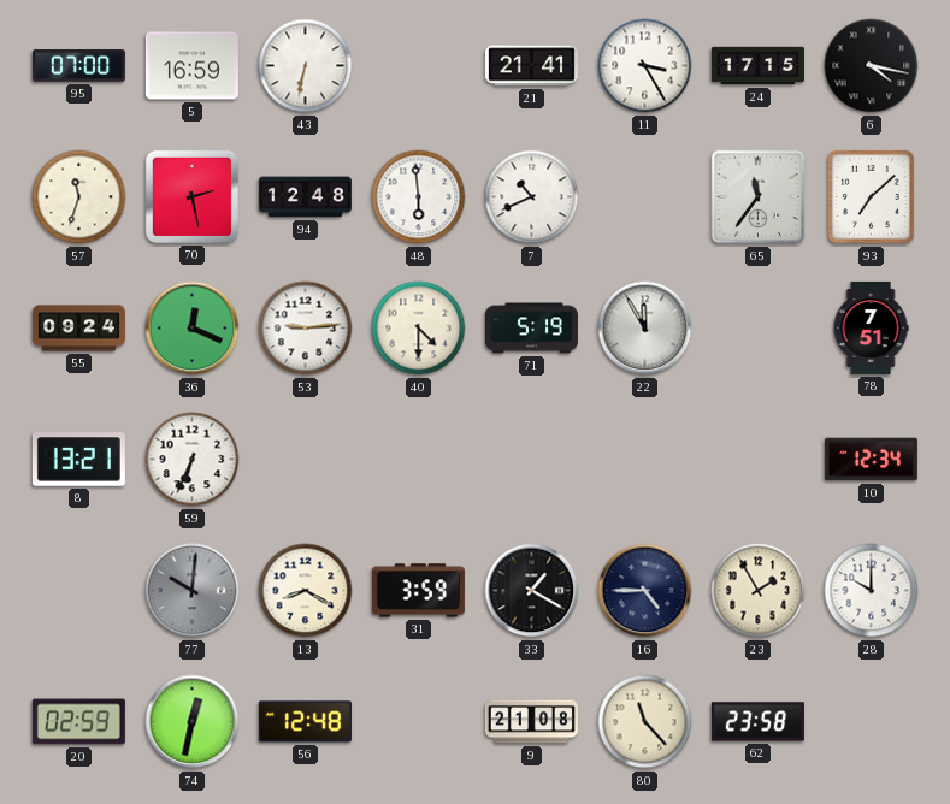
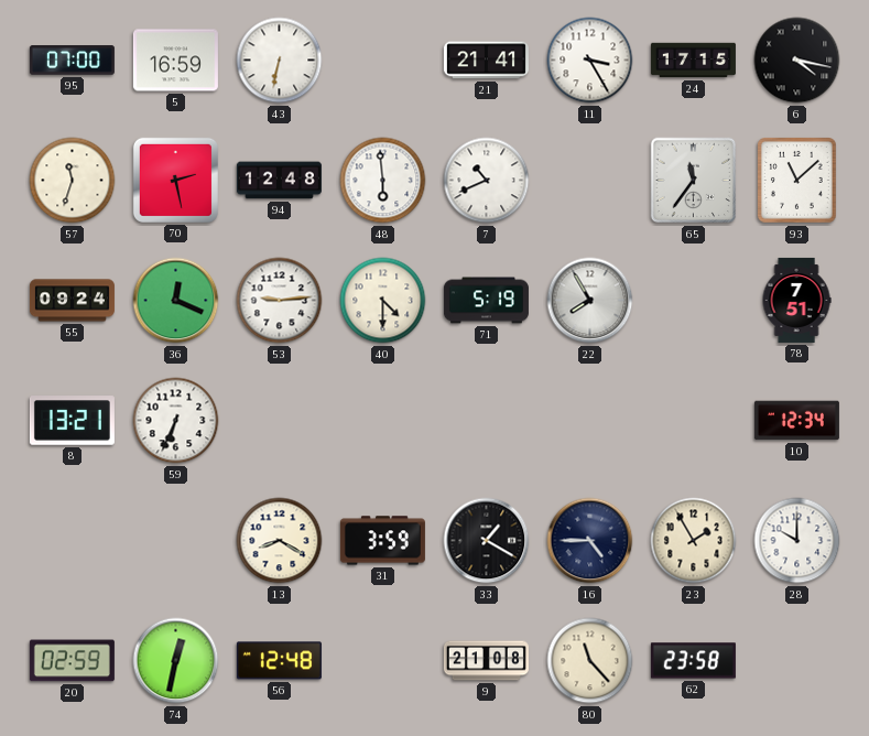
93: 7:08 -> 11:08
22: 11:55 -> 7:55
77: 10:01 -> none
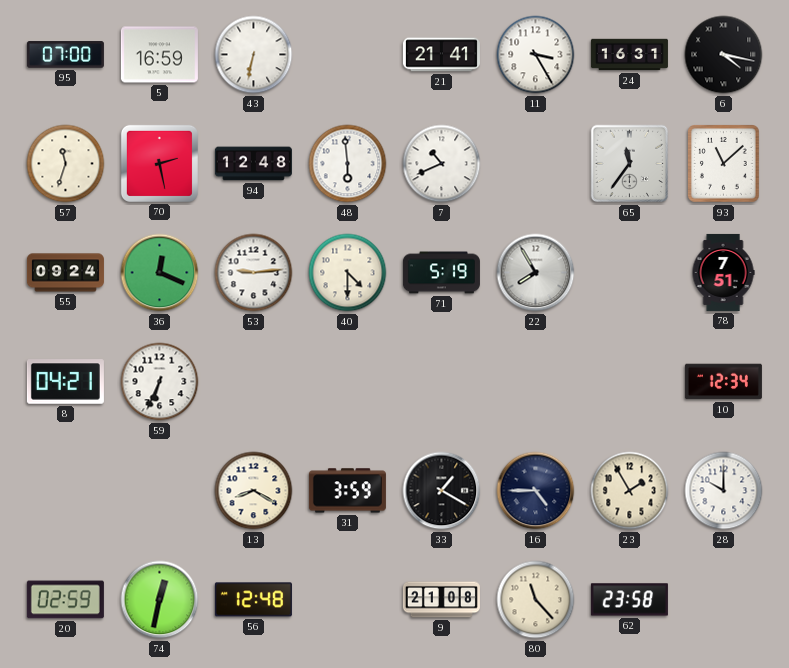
24: 17:15 -> 16:31
8: 13:21 -> 04:21
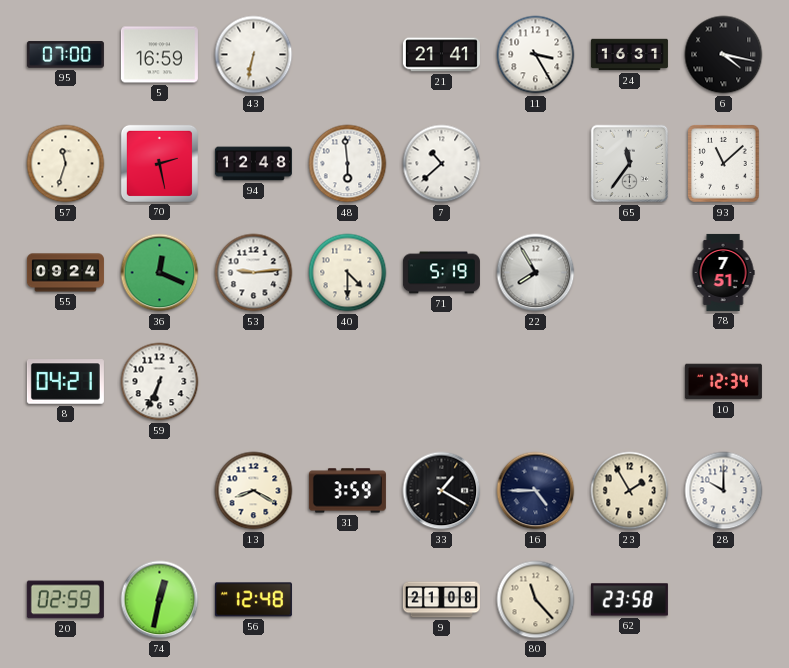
7: 10:41 -> 10:38
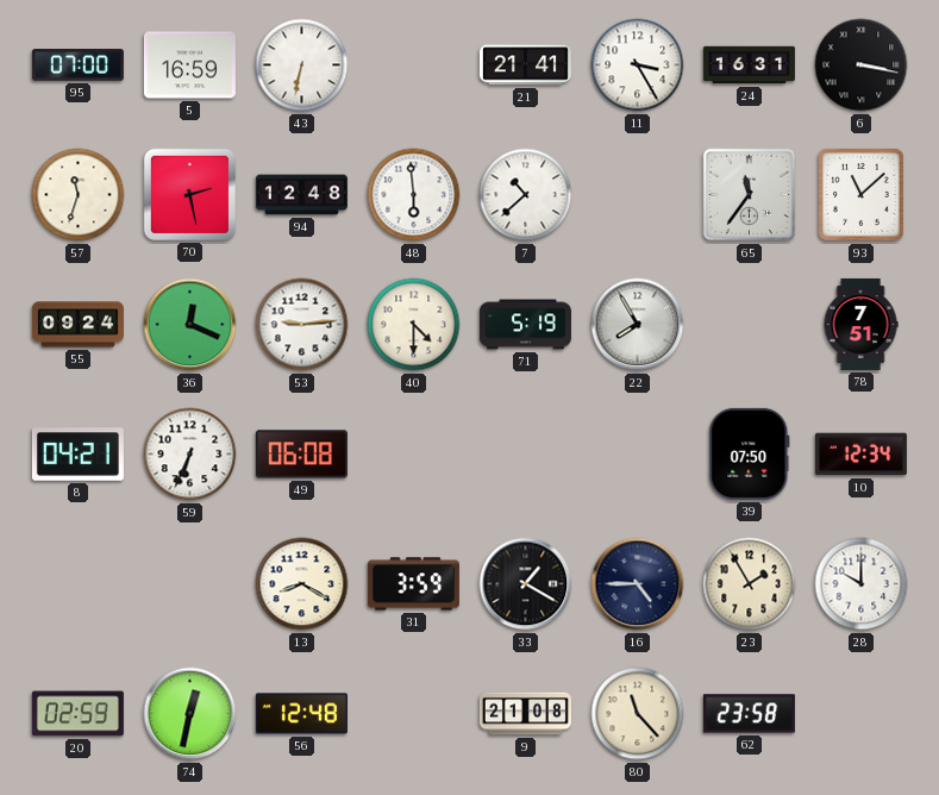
6: 4:17 -> 3:17
49: none -> 06:08
39: none -> 07:50
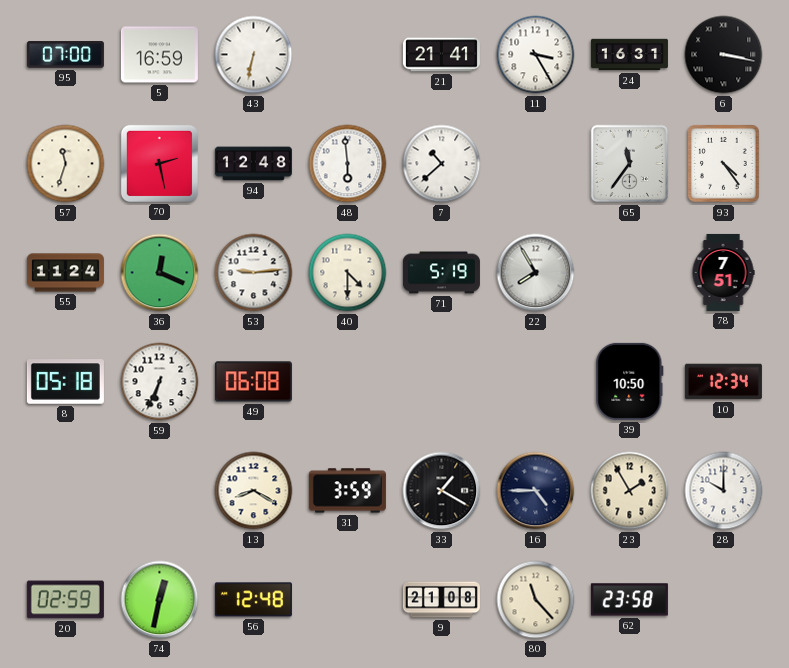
93: 11:08 -> 4:24
55: 09:24 -> 11:24
8: 04:21 -> 05:18
39: 07:50 -> 10:50
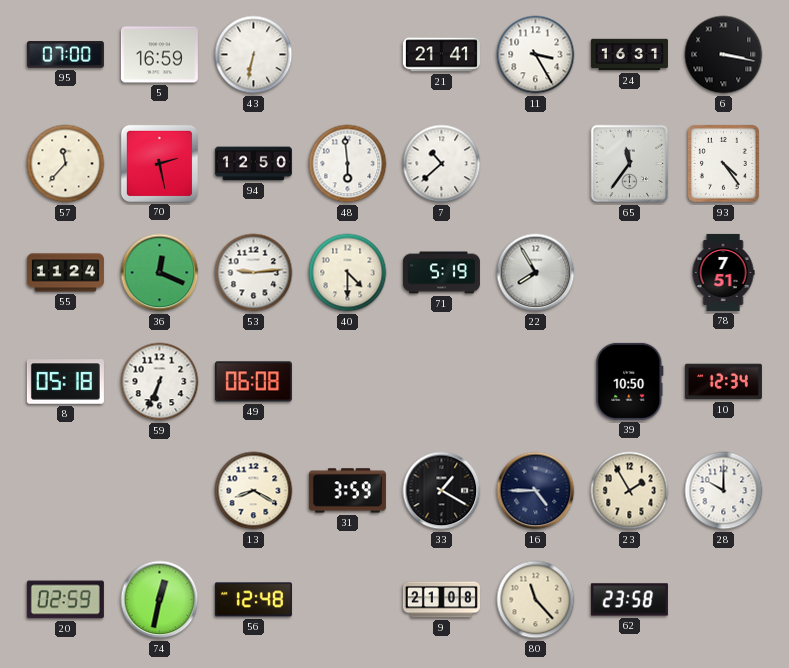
57: 11:33 -> 11:37
94: 12:48 -> 12:50
